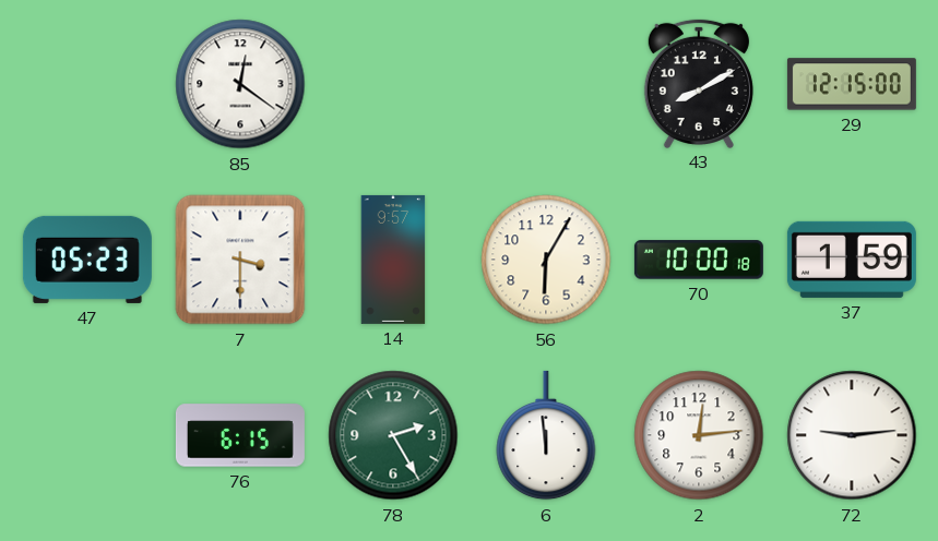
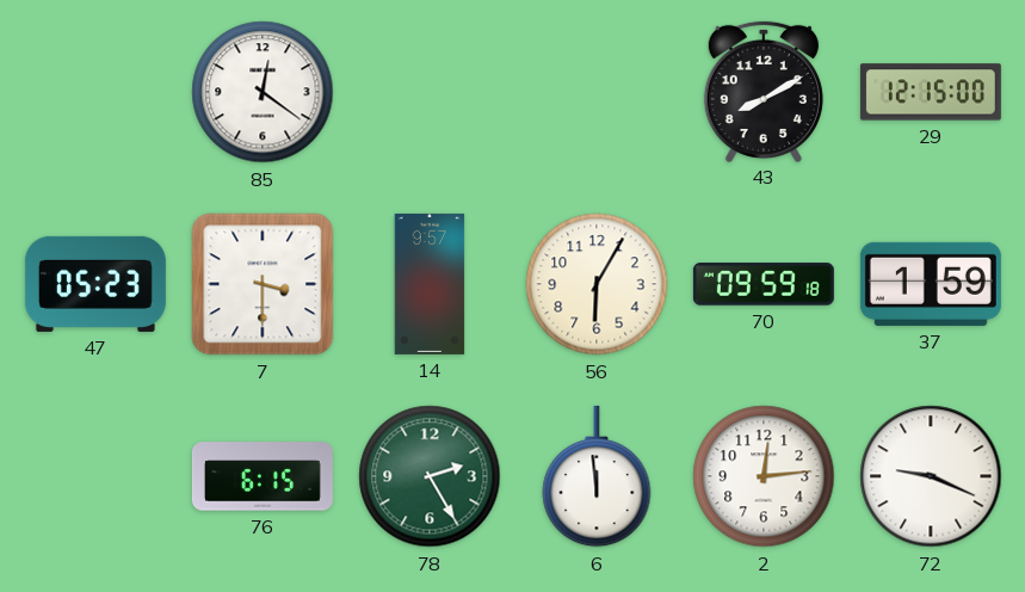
70: 10:00 -> 09:59
72: 9:14 -> 9:19
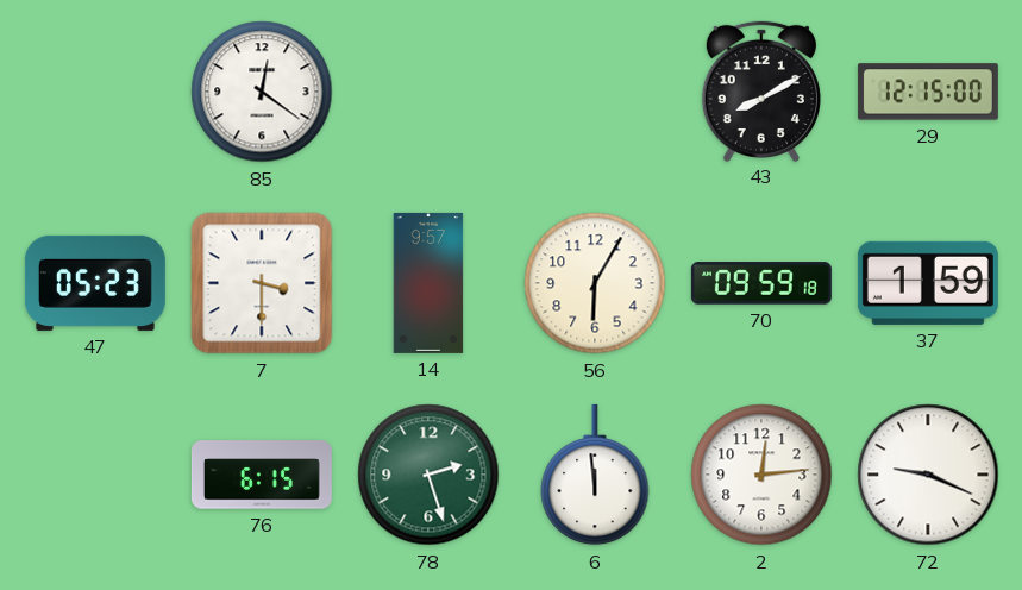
78: 2:25 -> 2:27
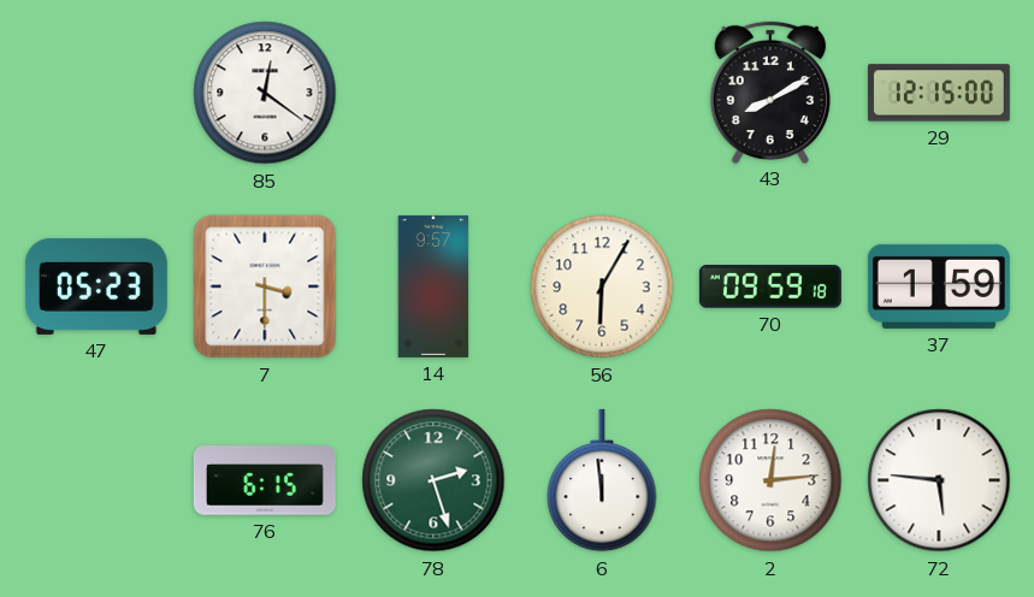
72: 9:19 -> 5:46
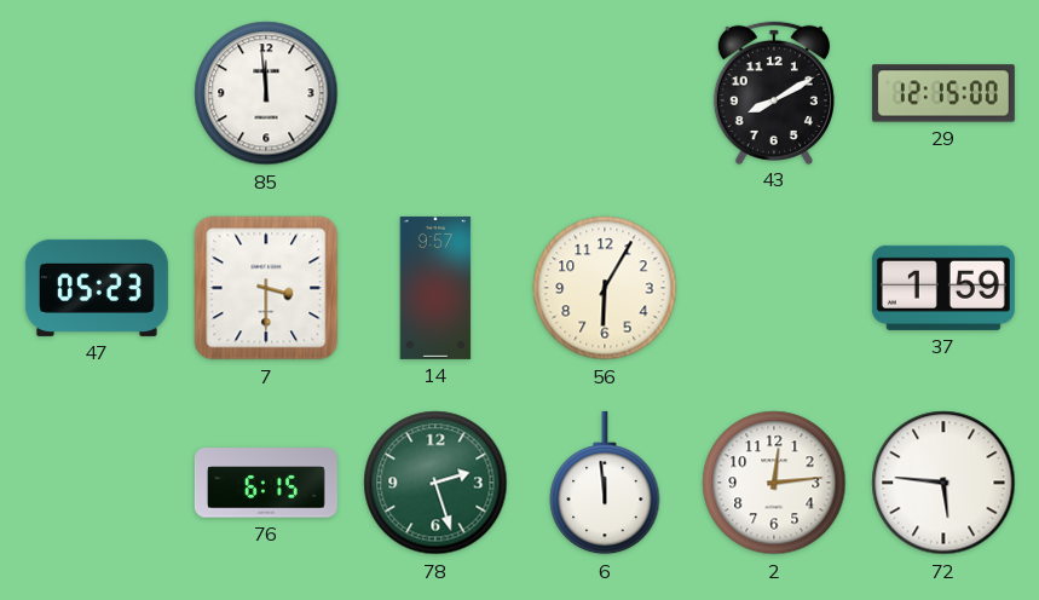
85: 12:21 -> 11:59
70: 09:59 -> none
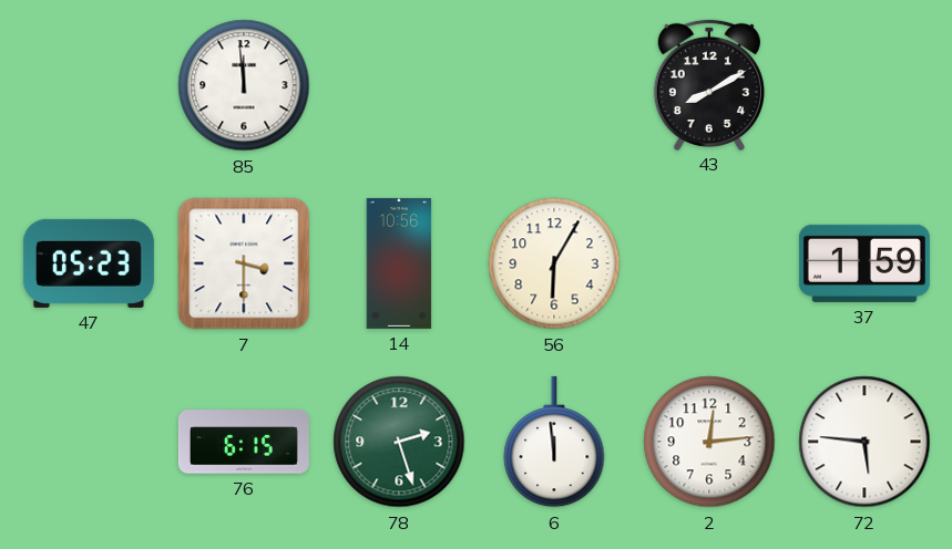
29: 12:15 -> none
14: 9:57 -> 10:56
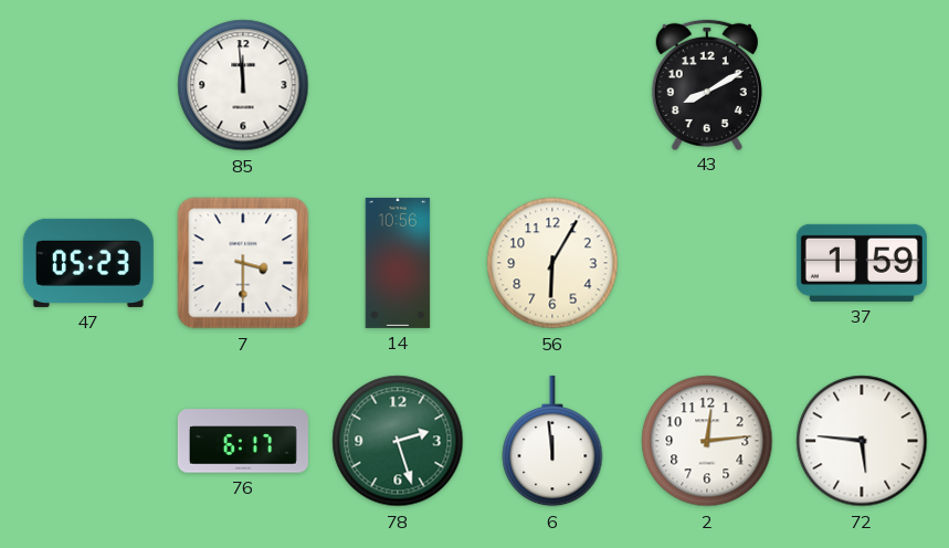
76: 6:15 -> 6:17
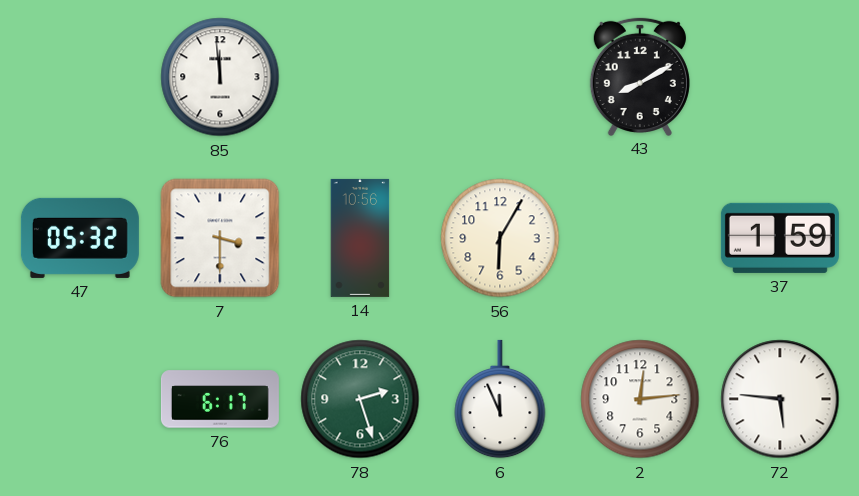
47: 05:23 -> 05:32
6: 11:59 -> 11:56
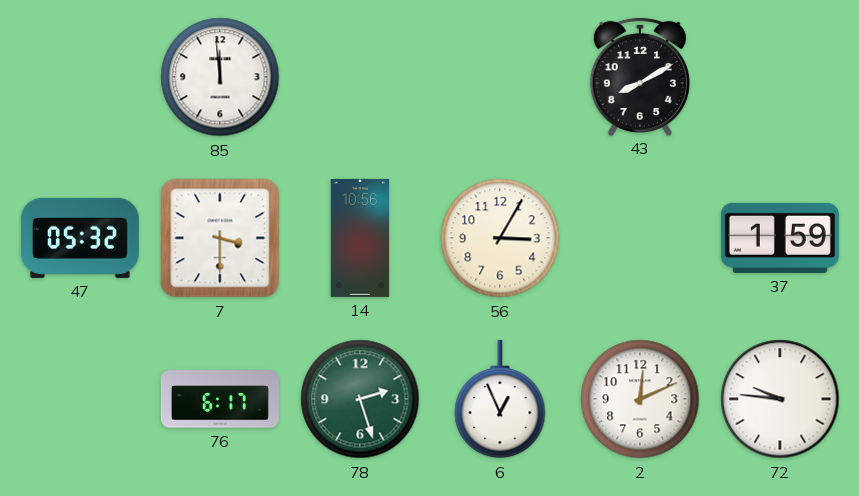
56: 6:05 -> 3:05
6: 11:56 -> 12:56
2: 12:14 -> 12:11
72: 5:46 -> 9:46
